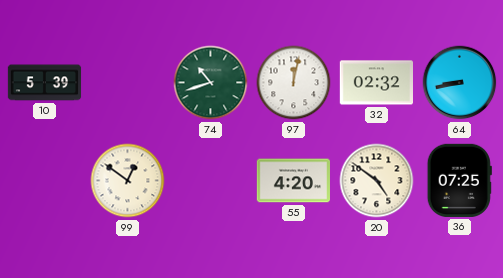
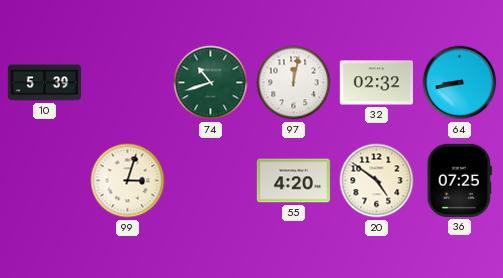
99: 12:51 -> 3:03
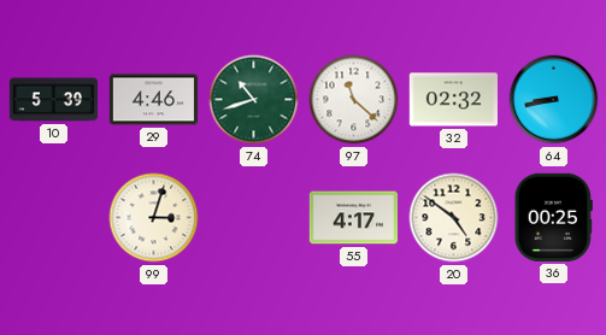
29: none -> 4:46
97: 12:02 -> 11:22
55: 4:20 -> 4:17
36: 07:25 -> 00:25
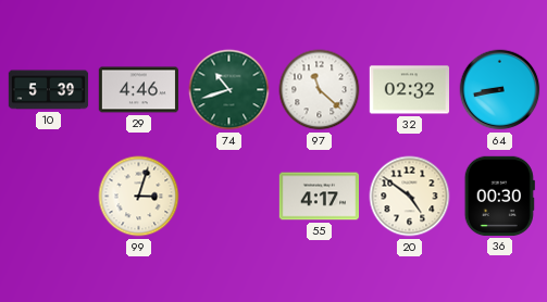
36: 00:25 -> 00:30
